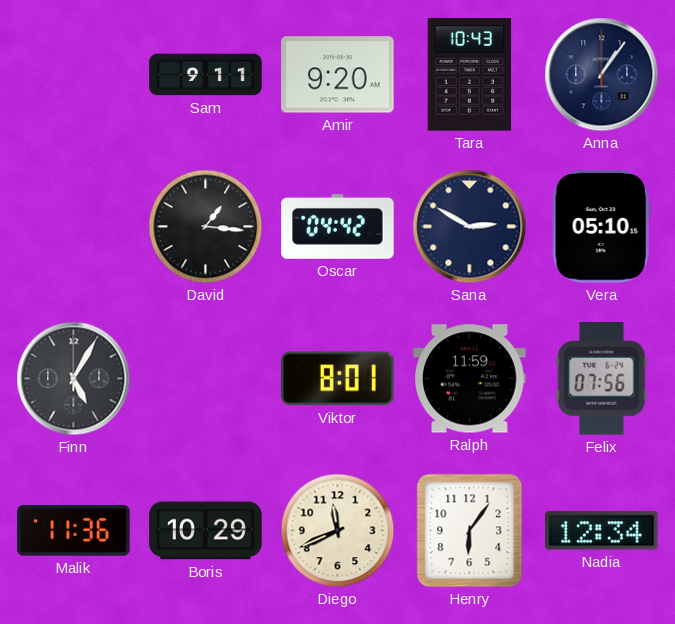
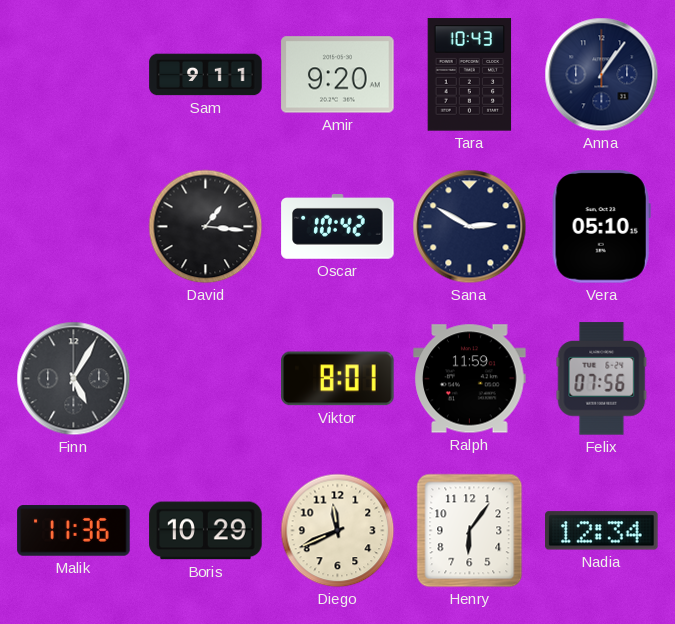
Oscar: 04:42 -> 10:42
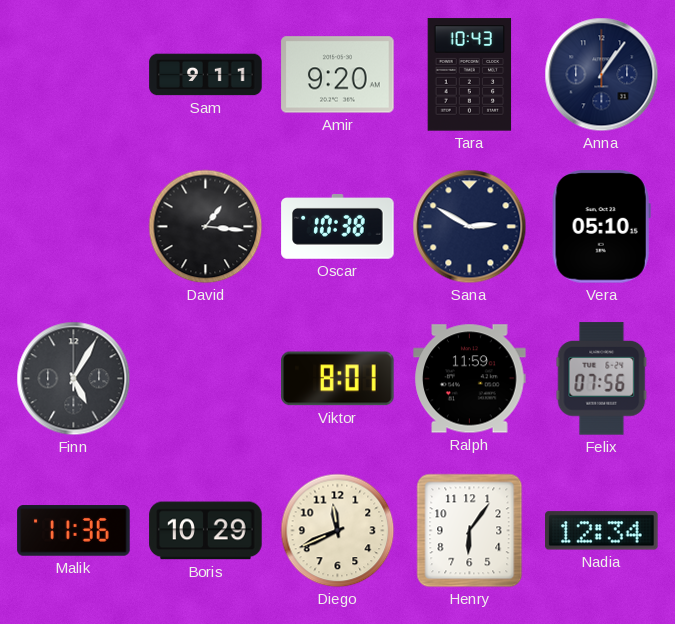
Oscar: 10:42 -> 10:38
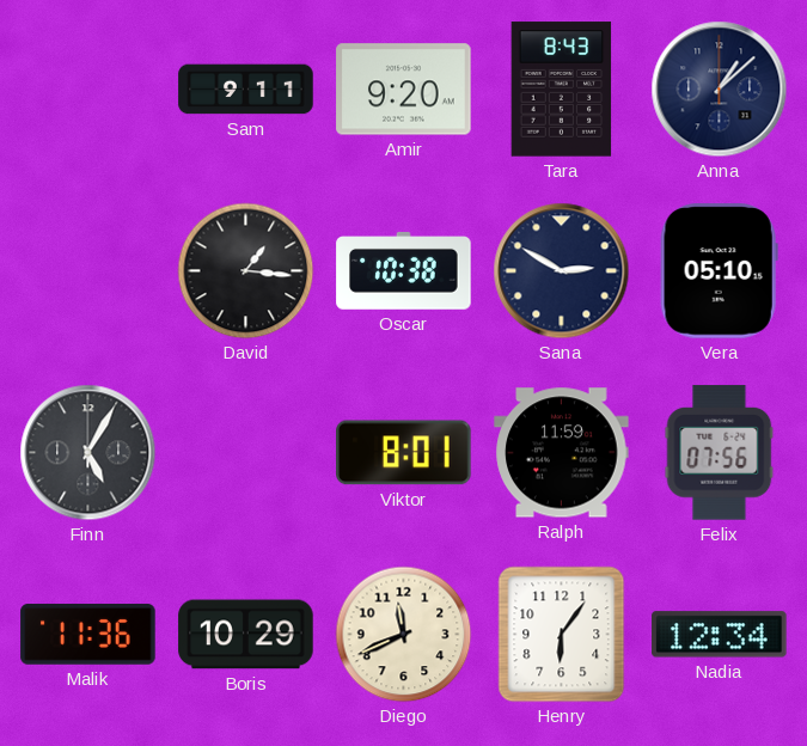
Tara: 10:43 -> 8:43
Anna: 1:06 -> 1:08
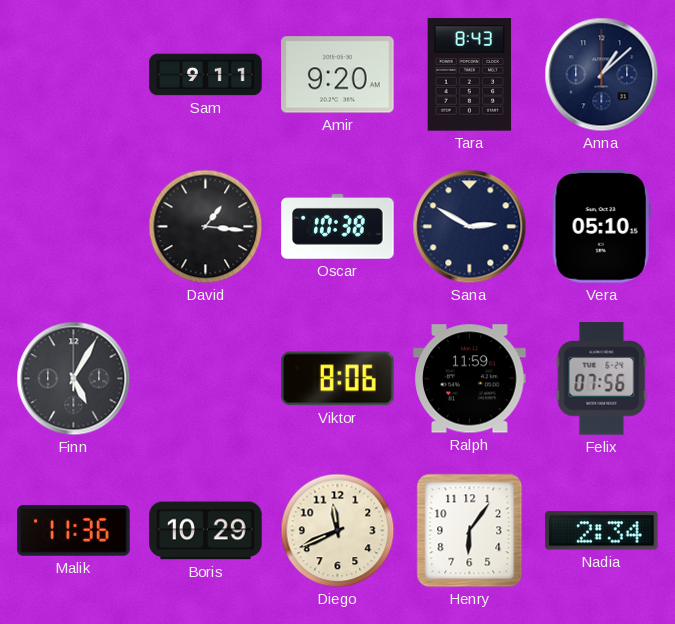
Viktor: 8:01 -> 8:06
Nadia: 12:34 -> 2:34
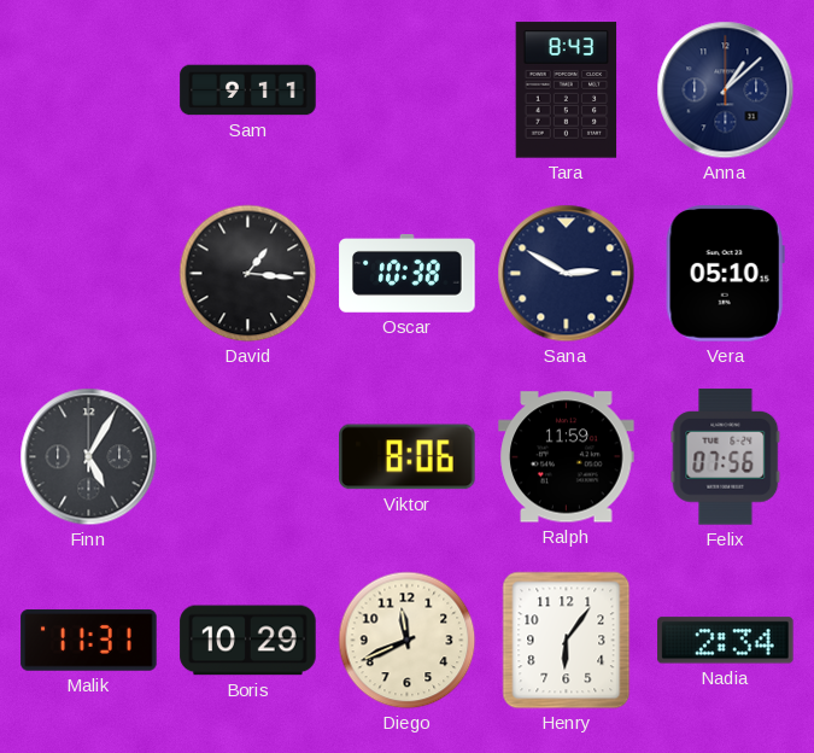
Amir: 9:20 -> none
Malik: 11:36 -> 11:31
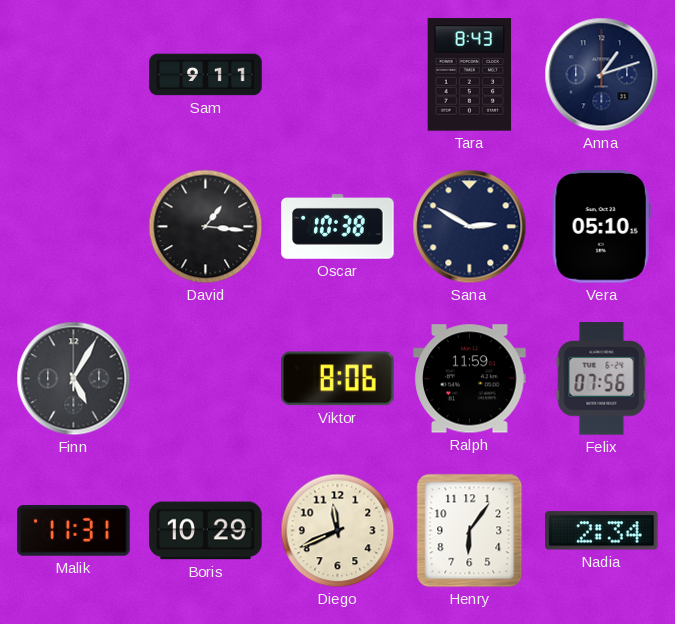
Anna: 1:08 -> 1:12
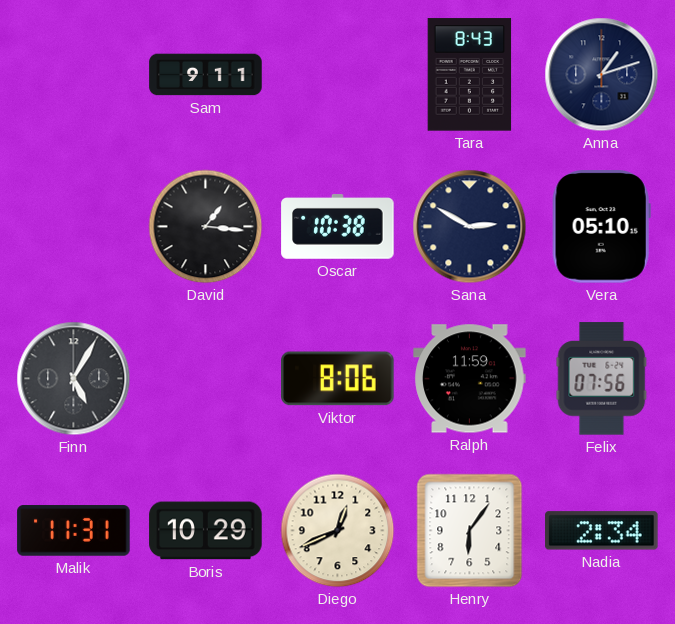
Diego: 11:41 -> 12:41
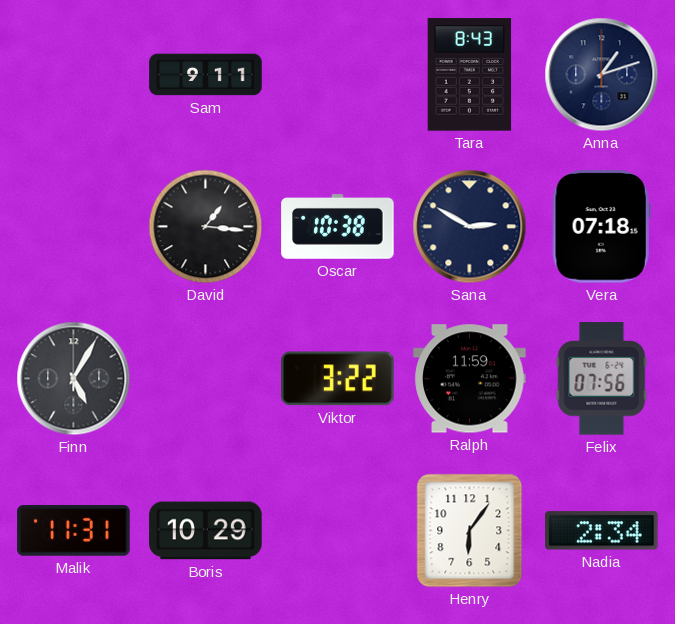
Vera: 05:10 -> 07:18
Viktor: 8:06 -> 3:22
Diego: 12:41 -> none
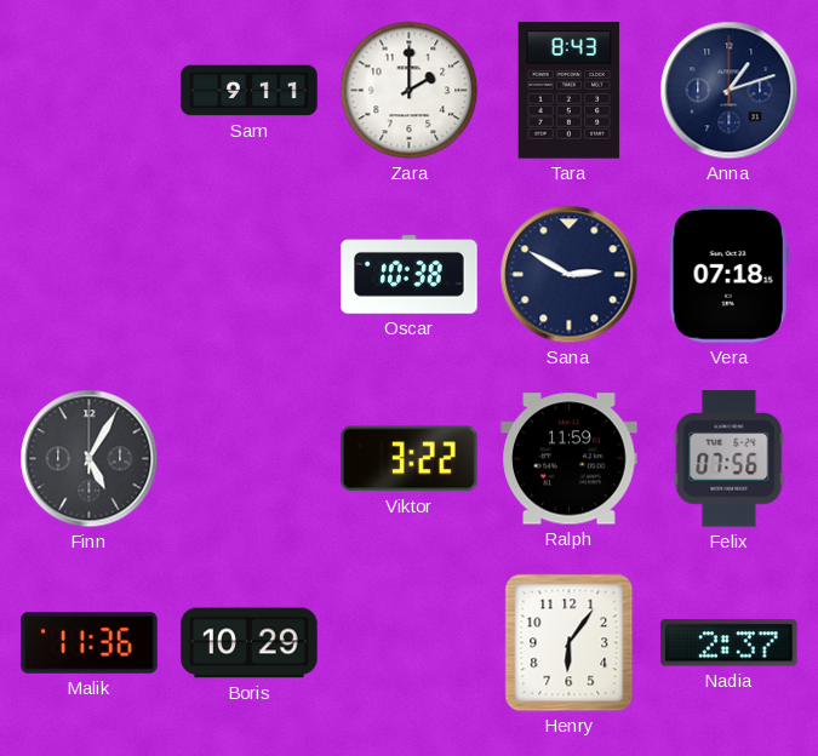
Zara: none -> 2:00
David: 1:16 -> none
Malik: 11:31 -> 11:36
Nadia: 2:34 -> 2:37
